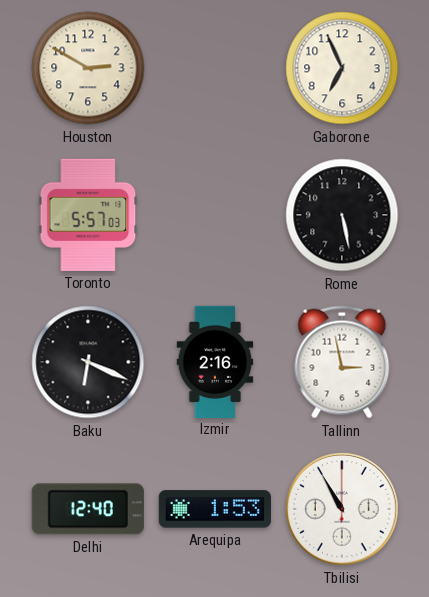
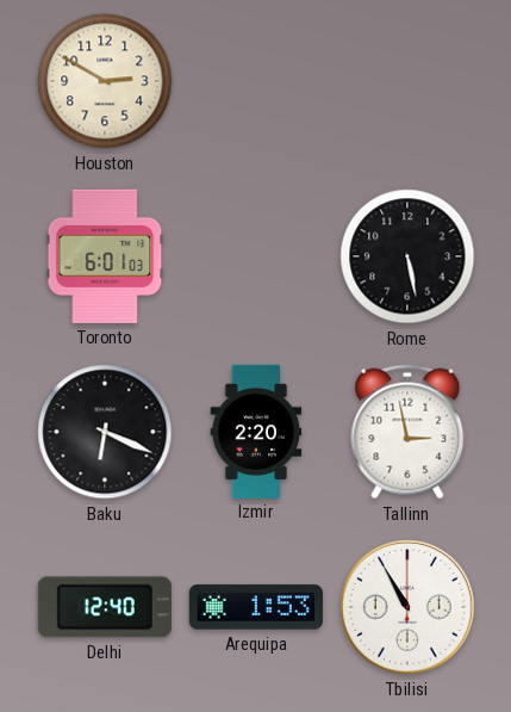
Gaborone: 6:56 -> none
Toronto: 5:57 -> 6:01
Izmir: 2:16 -> 2:20
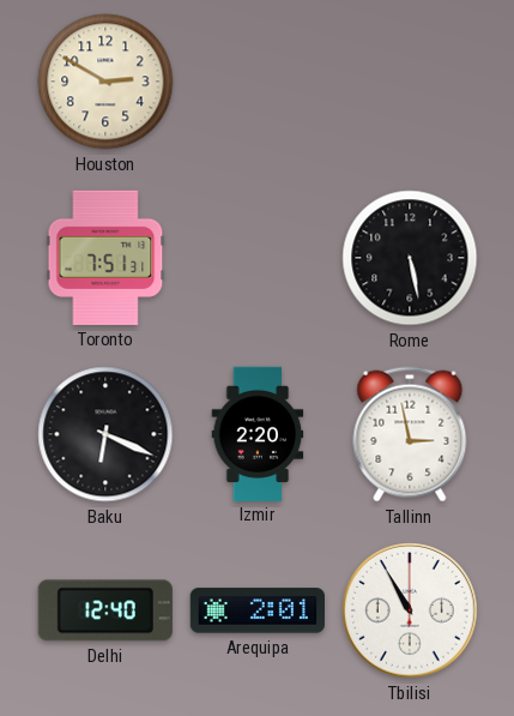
Toronto: 6:01 -> 7:51
Arequipa: 1:53 -> 2:01
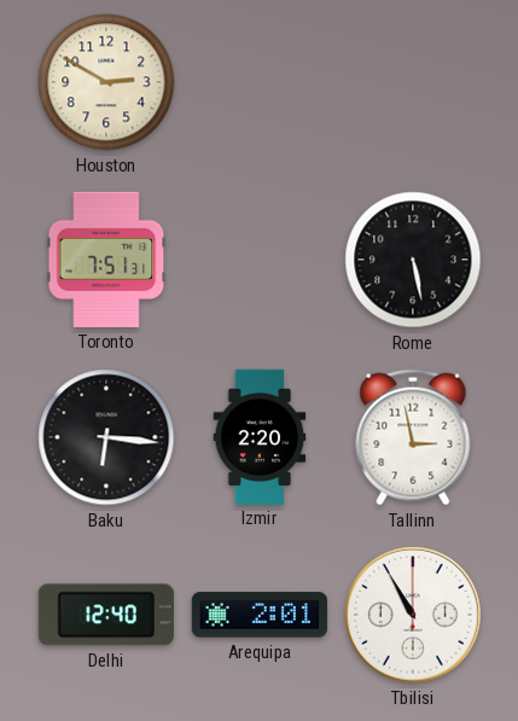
Baku: 6:19 -> 6:16
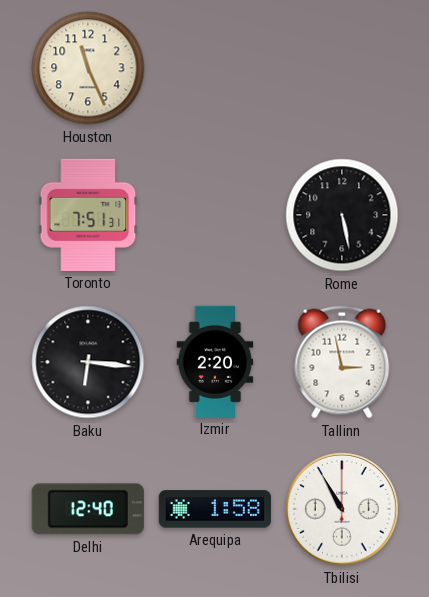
Houston: 2:50 -> 11:26
Arequipa: 2:01 -> 1:58
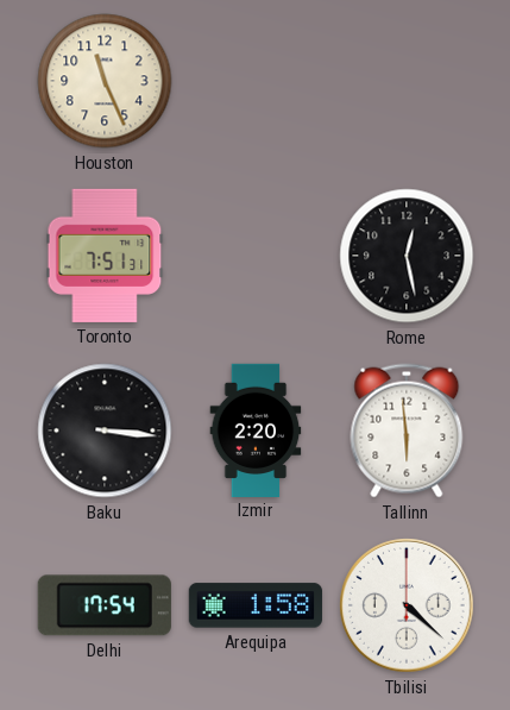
Rome: 5:28 -> 12:28
Baku: 6:16 -> 3:16
Tallinn: 2:58 -> 5:59
Delhi: 12:40 -> 17:54
Tbilisi: 10:55 -> 4:22
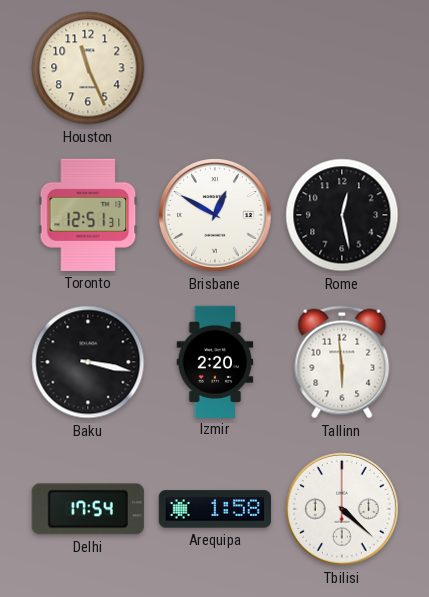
Toronto: 7:51 -> 12:51
Brisbane: none -> 12:50
Baku: 3:16 -> 3:17
